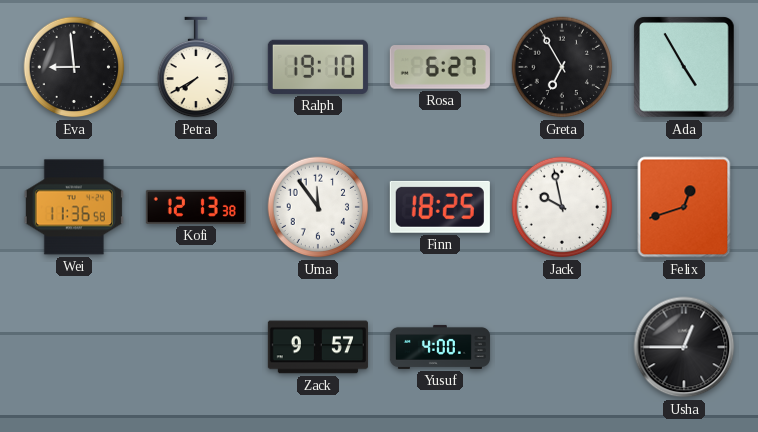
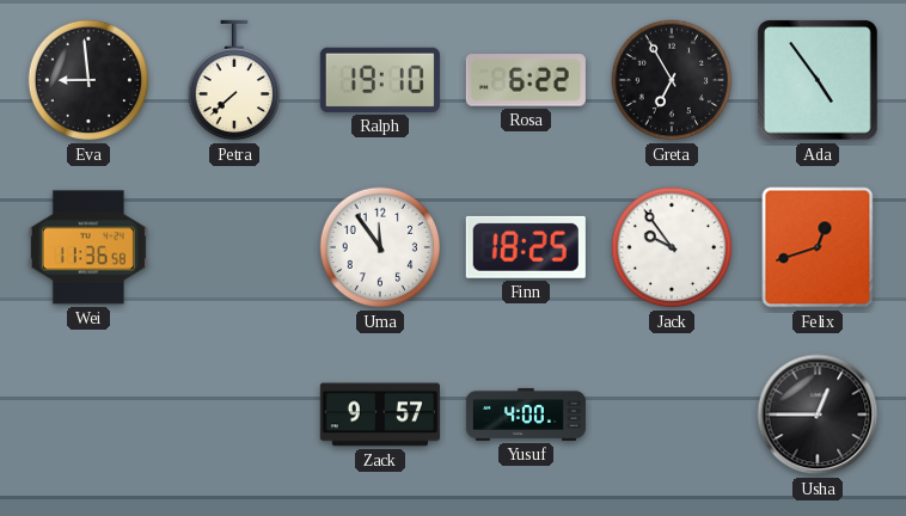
Petra: 7:40 -> 7:38
Rosa: 6:27 -> 6:22
Ada: 4:55 -> 4:54
Kofi: 12:13 -> none
Jack: 9:58 -> 9:54
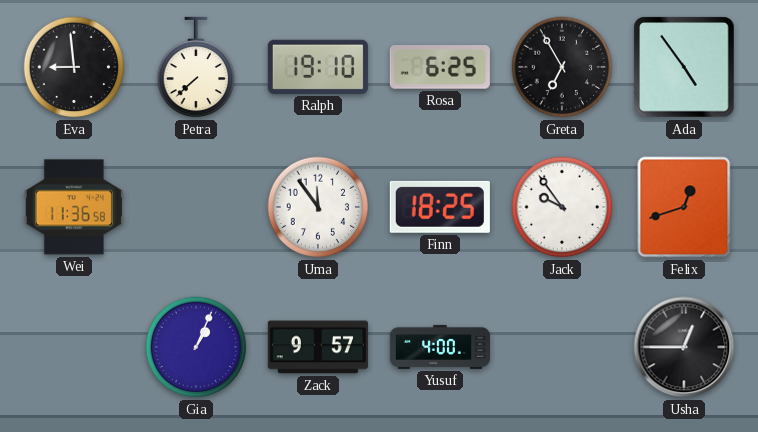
Rosa: 6:22 -> 6:25
Gia: none -> 1:04
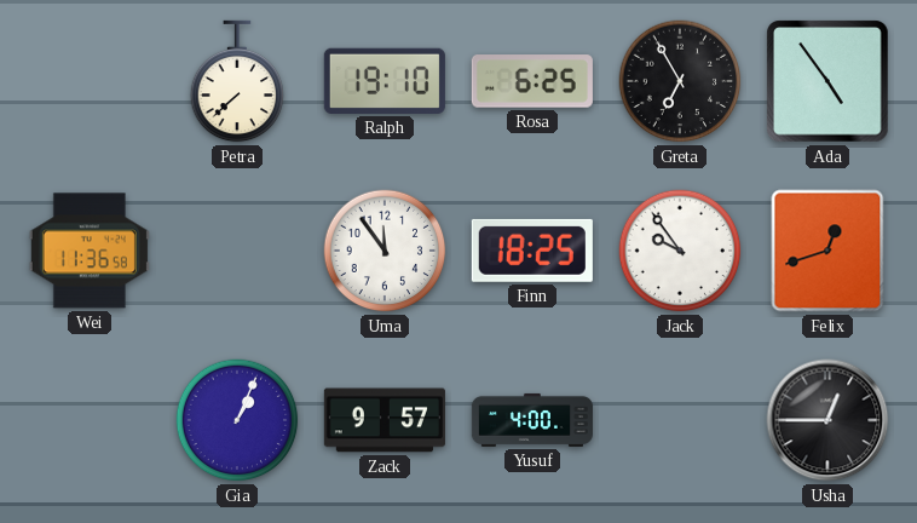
Eva: 8:59 -> none
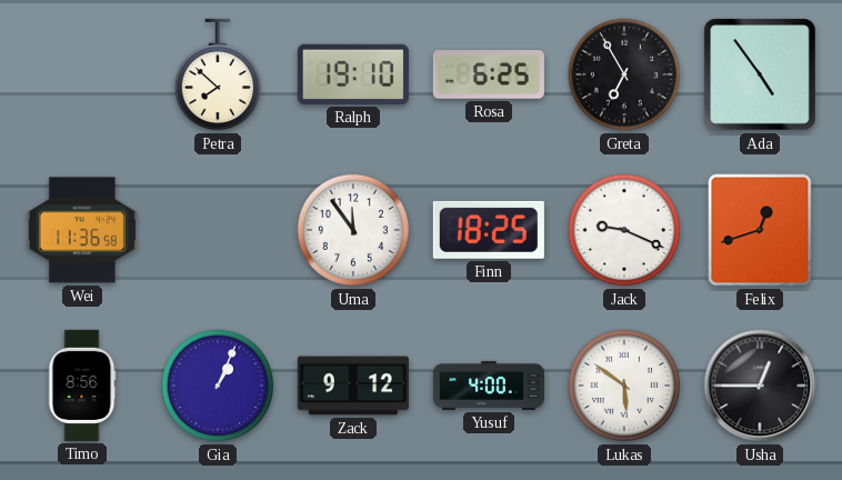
Petra: 7:38 -> 7:52
Jack: 9:54 -> 9:19
Timo: none -> 8:56
Zack: 9:57 -> 9:12
Lukas: none -> 5:51
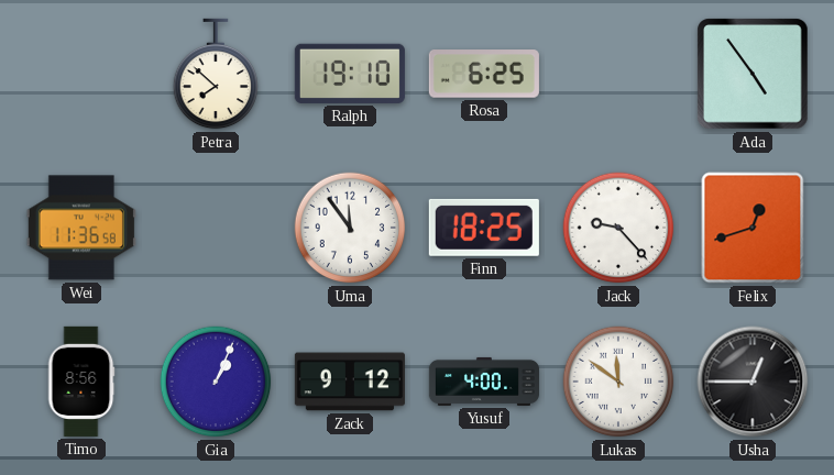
Greta: 6:55 -> none
Jack: 9:19 -> 9:23
Lukas: 5:51 -> 11:51
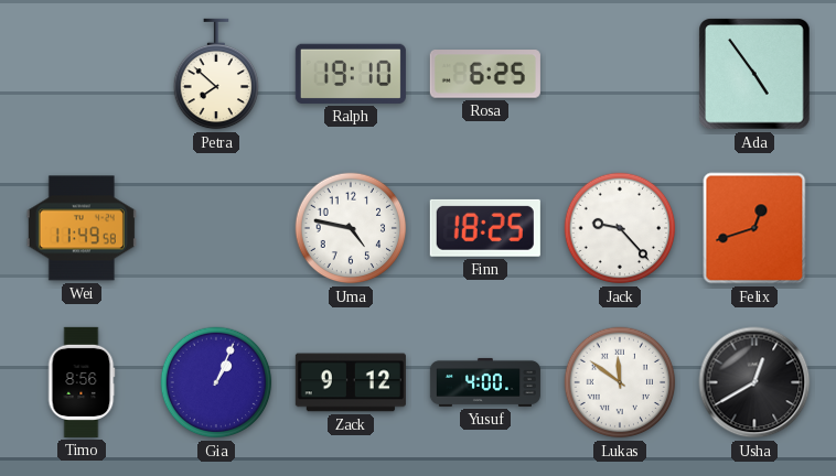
Wei: 11:36 -> 11:49
Uma: 11:54 -> 4:47
Usha: 12:45 -> 12:40
